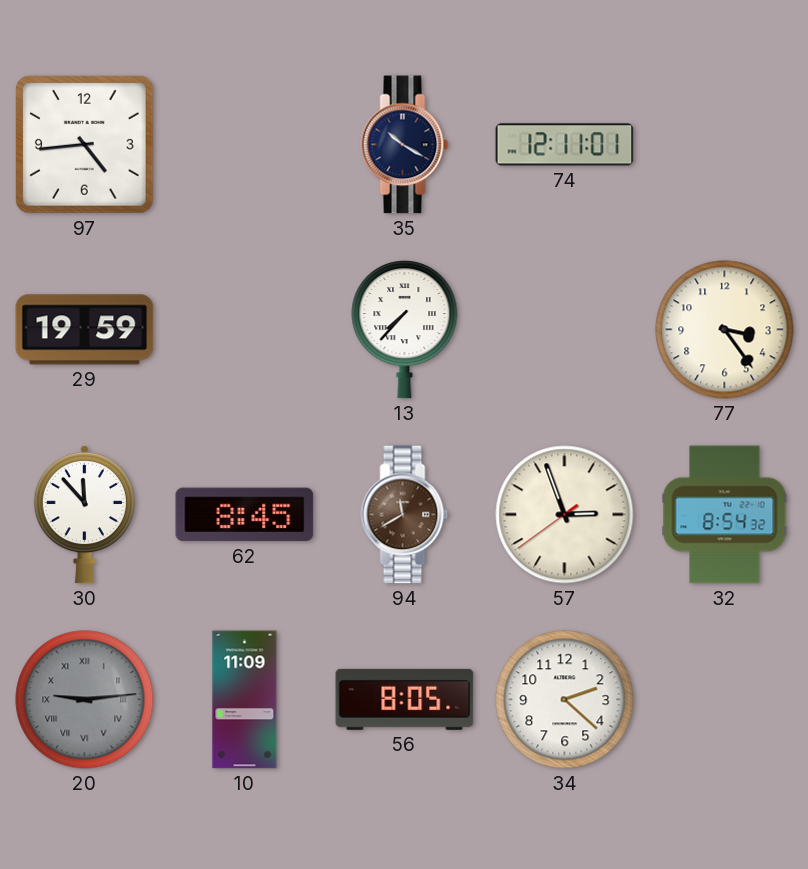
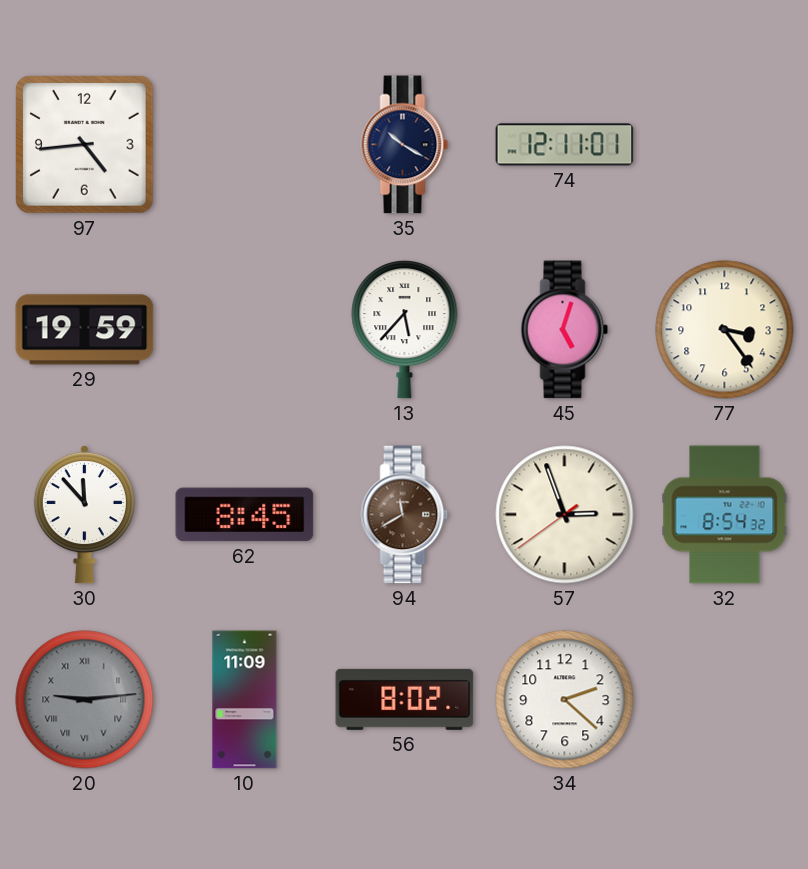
13: 7:37 -> 5:37
45: none -> 5:03
56: 8:05 -> 8:02
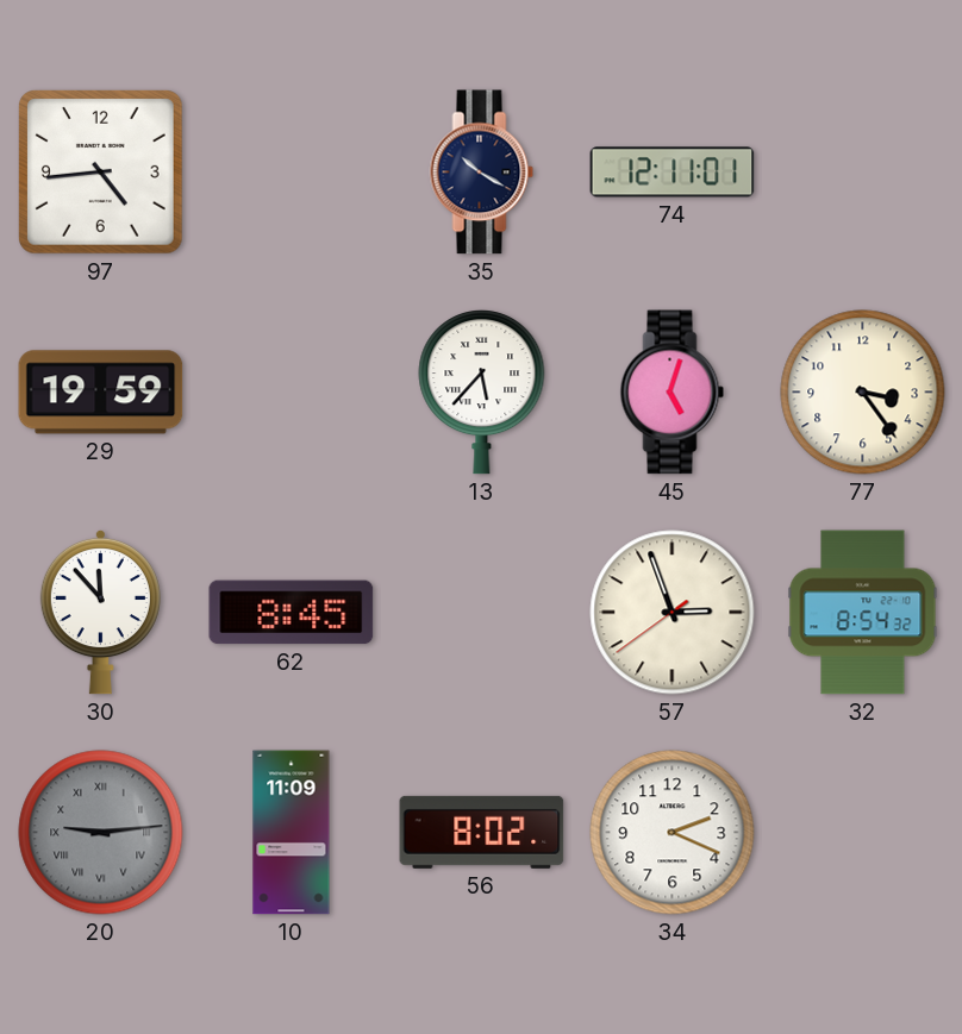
94: 11:40 -> none
34: 2:22 -> 2:19
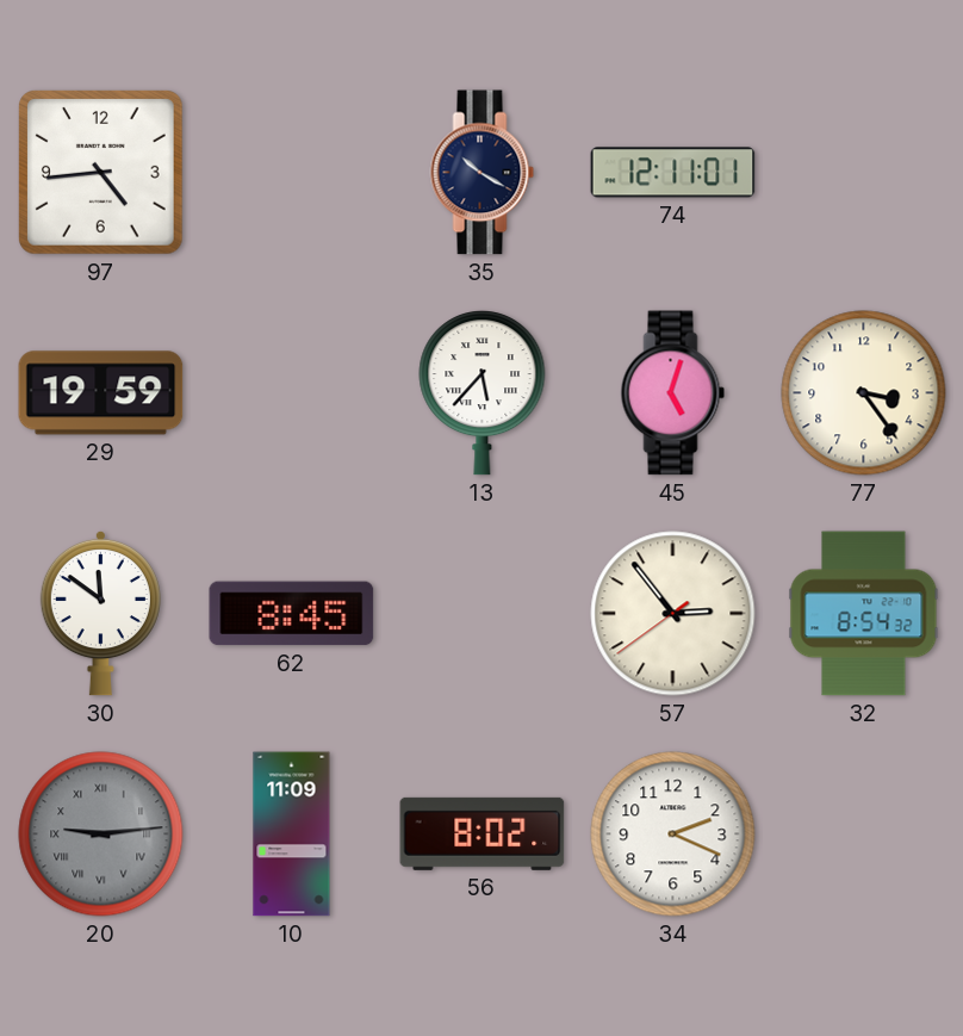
30: 11:53 -> 11:51
57: 2:56 -> 2:53
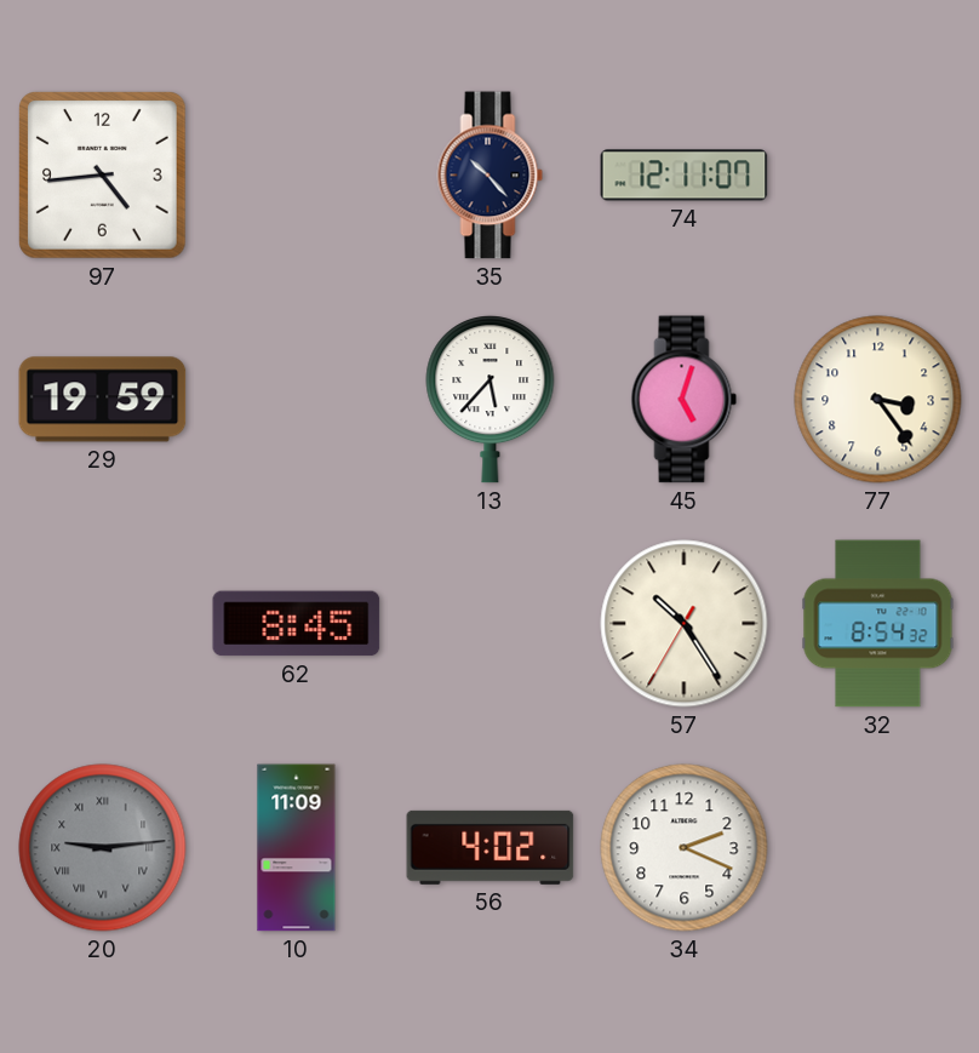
35: 10:20 -> 10:23
74: 12:11:01 -> 12:11:07
30: 11:51 -> none
57: 2:53 -> 10:24
56: 8:02 -> 4:02
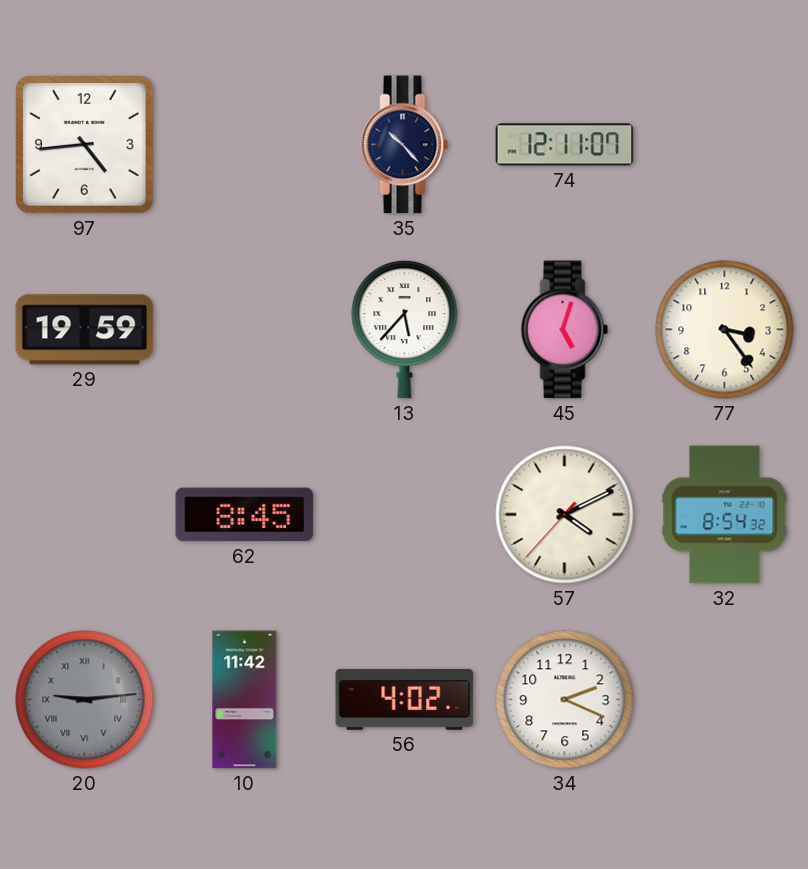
57: 10:24 -> 4:10
10: 11:09 -> 11:42
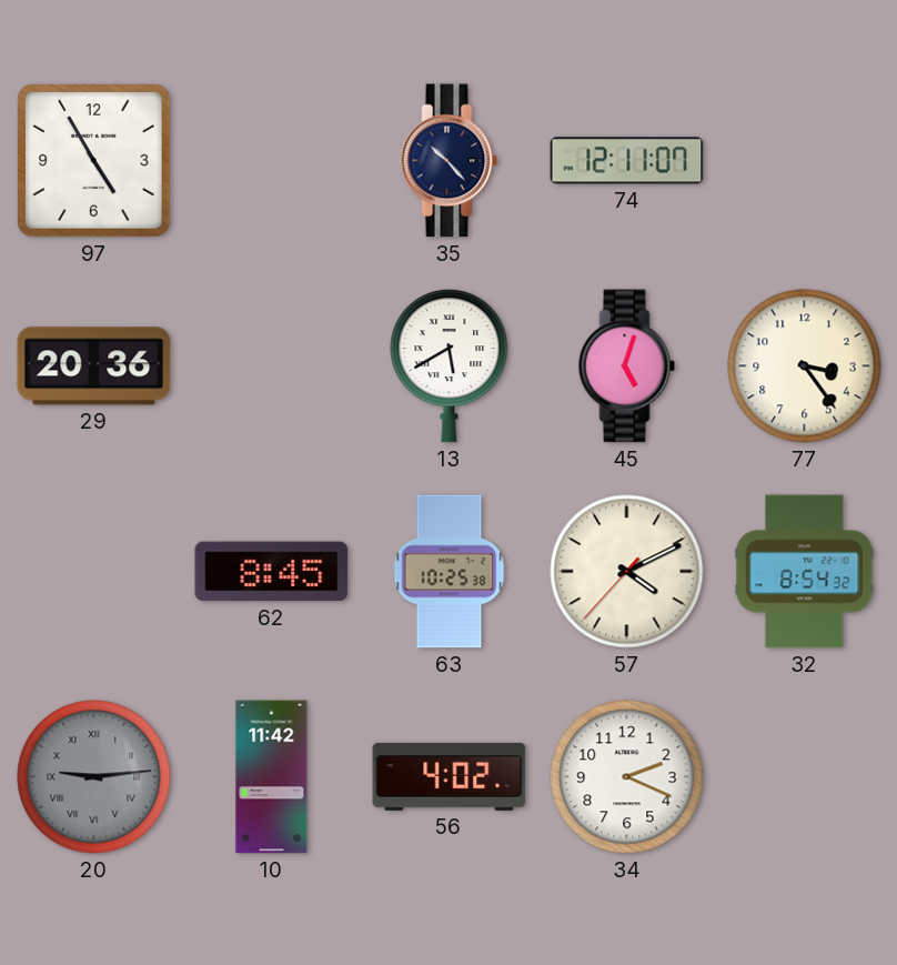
97: 4:44 -> 4:55
29: 19:59 -> 20:36
13: 5:37 -> 5:40
63: none -> 10:25
